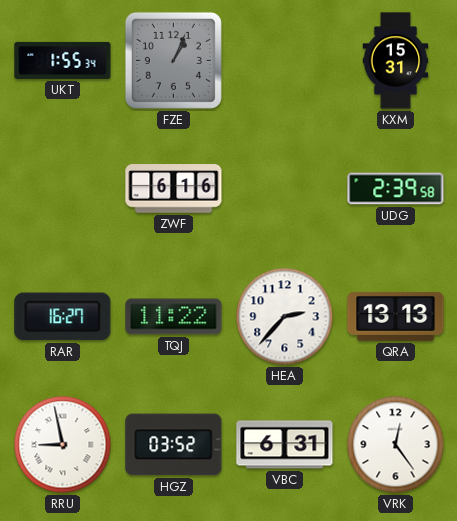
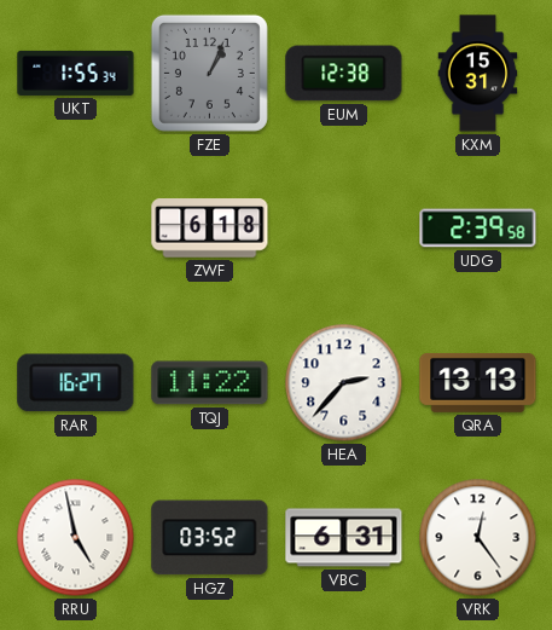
EUM: none -> 12:38
ZWF: 6:16 -> 6:18
RRU: 8:58 -> 4:58
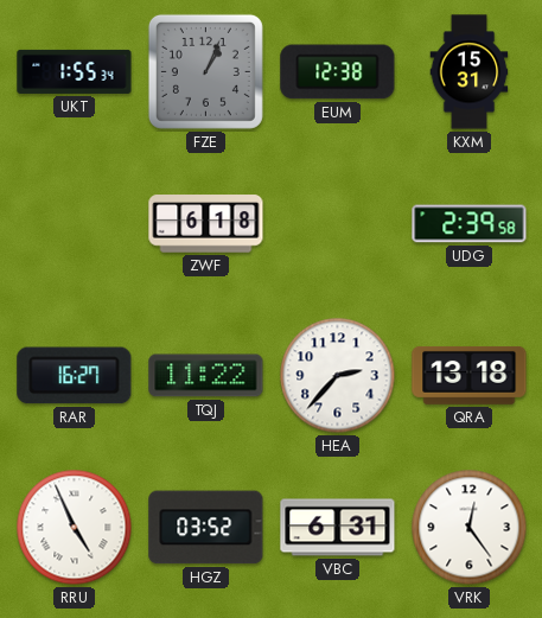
QRA: 13:13 -> 13:18
RRU: 4:58 -> 4:56
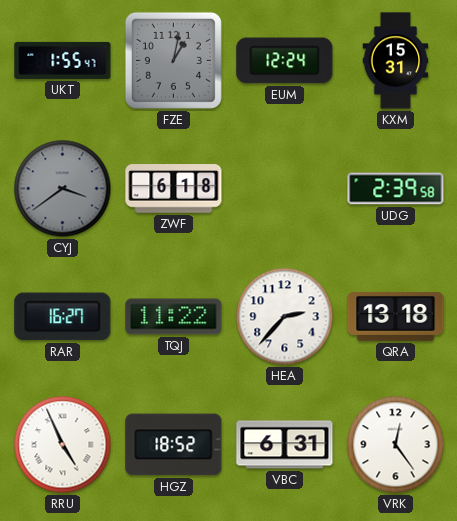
UKT: 1:55:34 -> 1:55:47
FZE: 1:04 -> 1:02
EUM: 12:38 -> 12:24
CYJ: none -> 3:39
HGZ: 03:52 -> 18:52
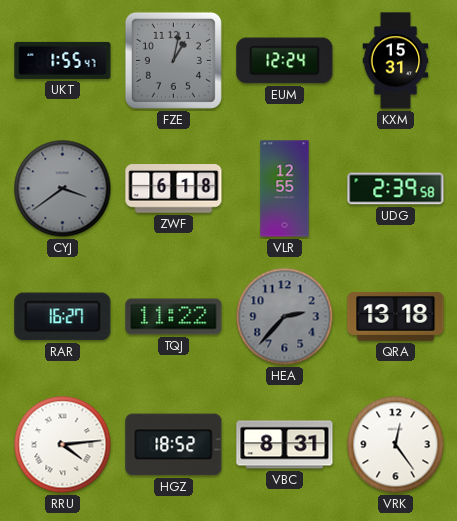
VLR: none -> 12:55
HEA dial: white -> grey
RRU: 4:56 -> 4:14
VBC: 6:31 -> 8:31
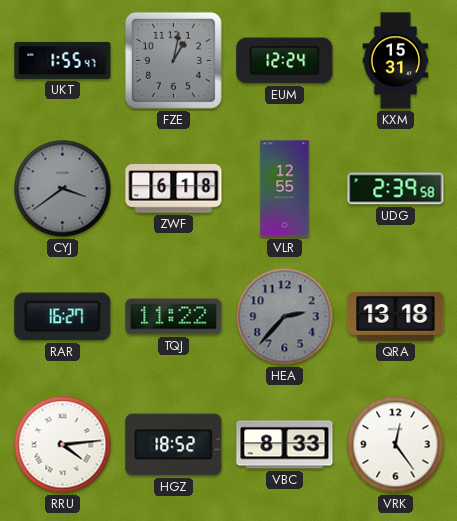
VBC: 8:31 -> 8:33
